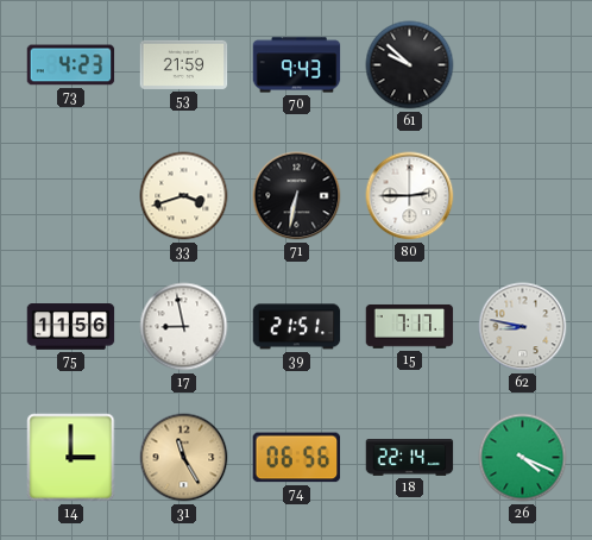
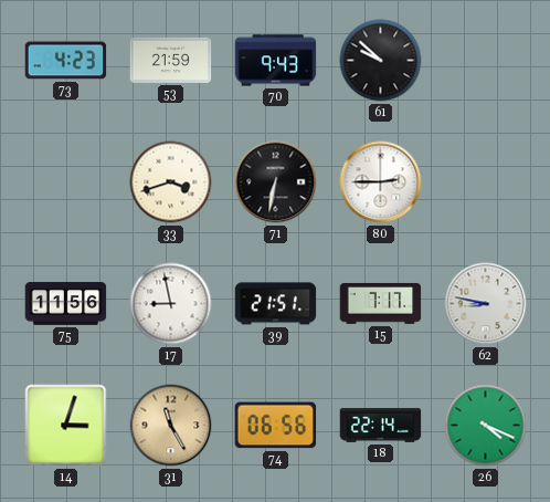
14: 3:00 -> 3:03
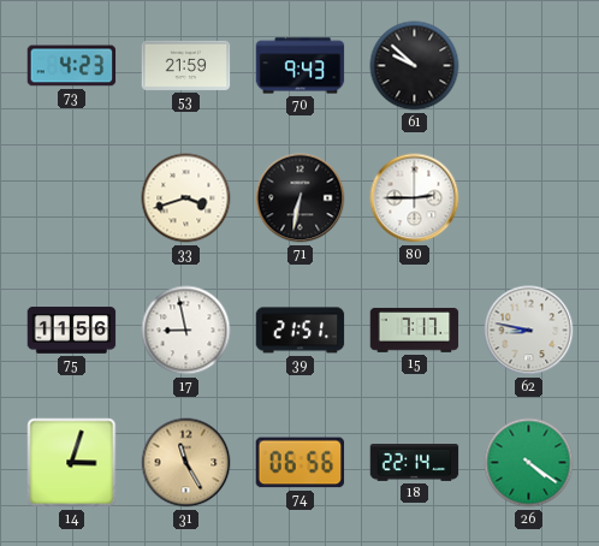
26: 4:19 -> 4:21
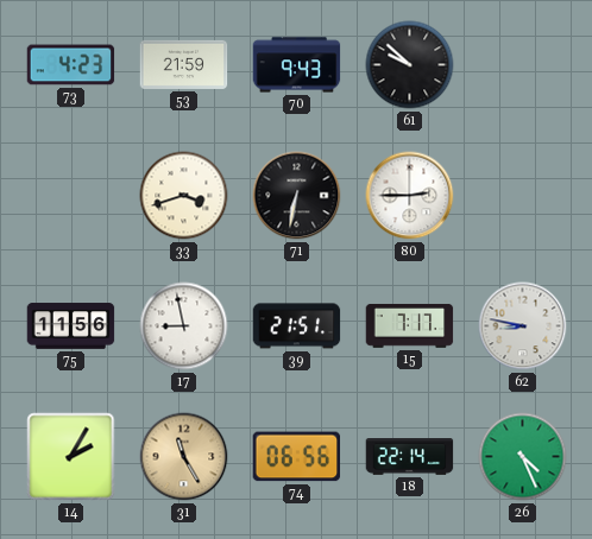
14: 3:03 -> 2:05
26: 4:21 -> 4:26
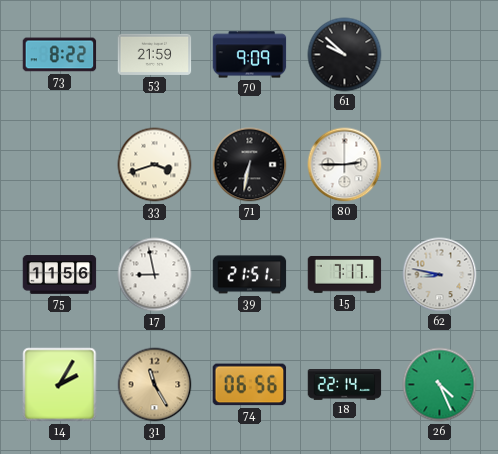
73: 4:23 -> 8:22
70: 9:43 -> 9:09
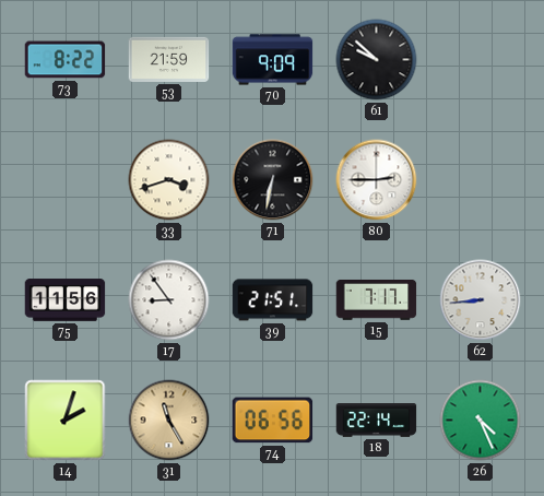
17: 8:58 -> 8:54
62: 8:47 -> 8:44
14: 2:05 -> 2:03
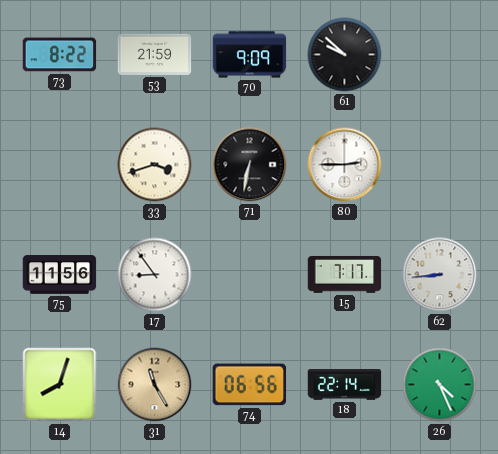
39: 21:51 -> none
14: 2:03 -> 8:03
